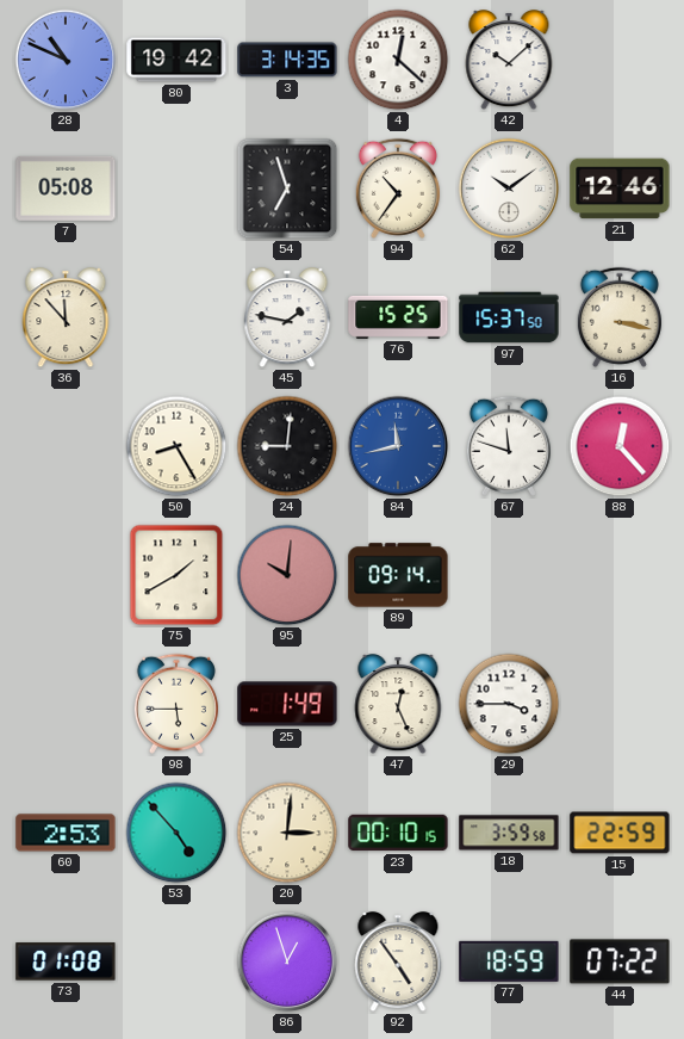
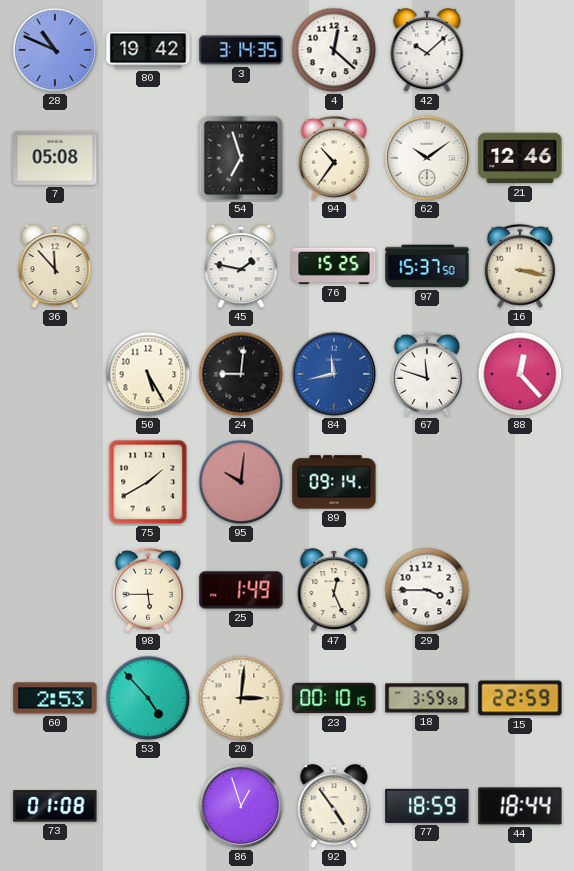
50: 8:25 -> 5:25
44: 07:22 -> 18:44
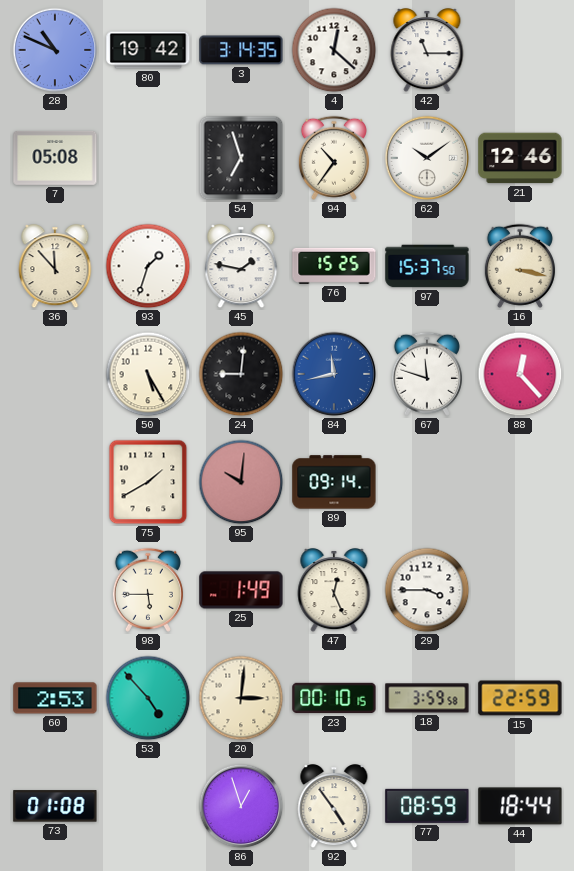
42: 10:08 -> 11:15
93: none -> 1:33
77: 18:59 -> 08:59
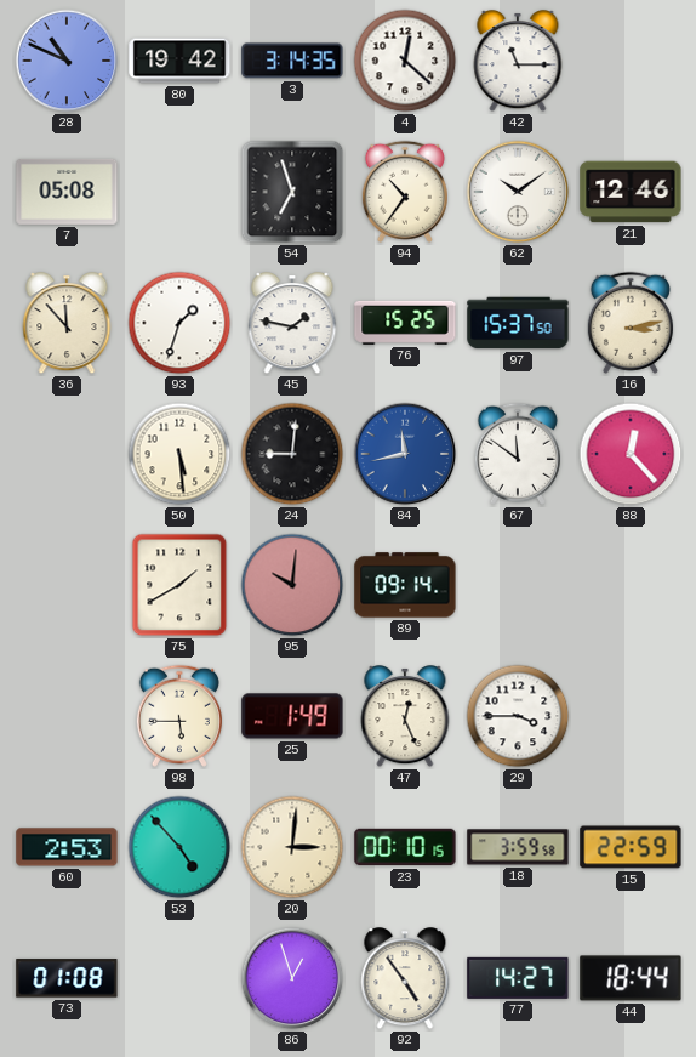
16: 3:17 -> 3:13
50: 5:25 -> 5:29
67: 11:48 -> 11:51
77: 08:59 -> 14:27
